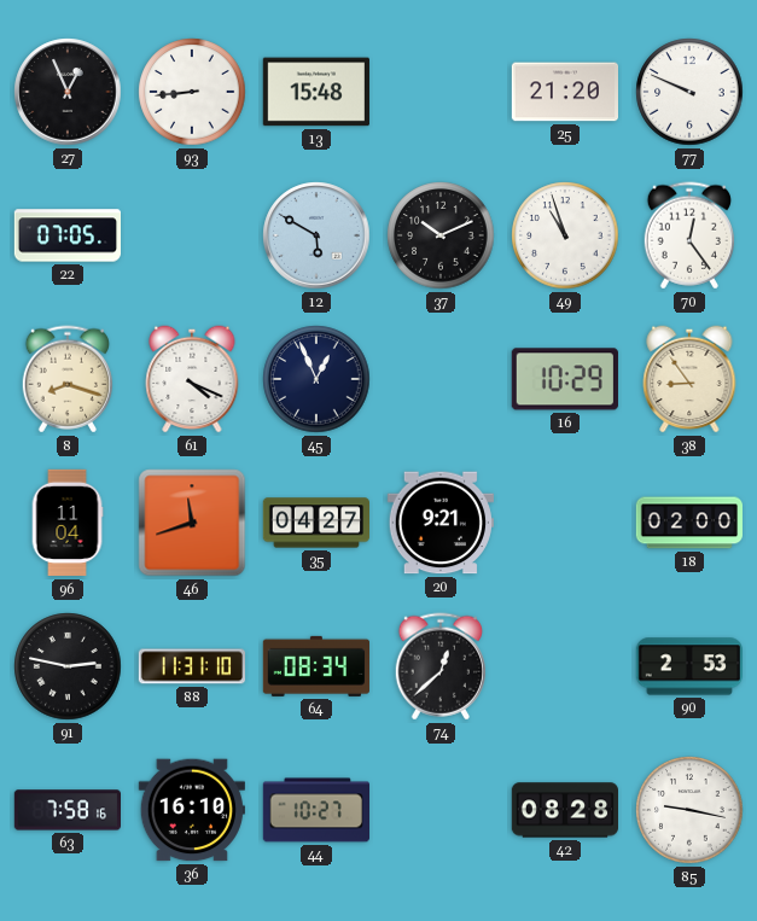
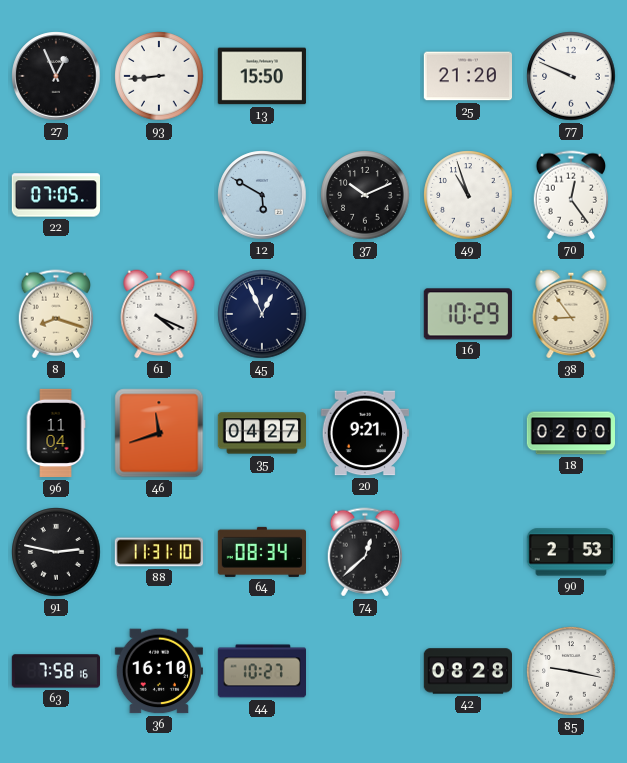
13: 15:48 -> 15:50
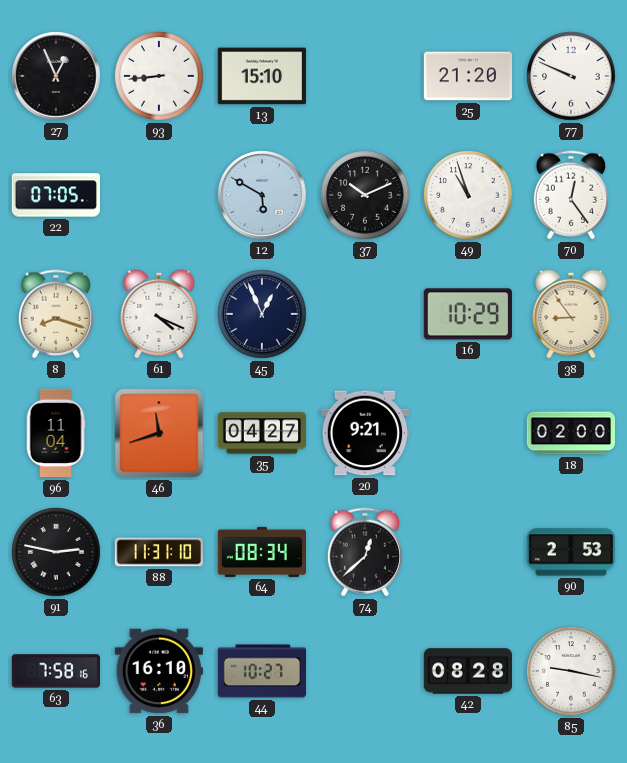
13: 15:50 -> 15:10
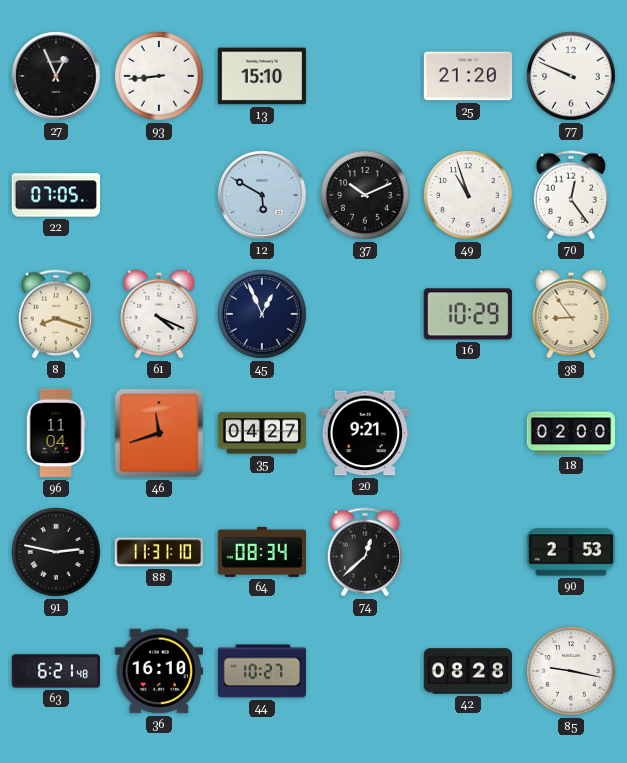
63: 7:58 -> 6:21
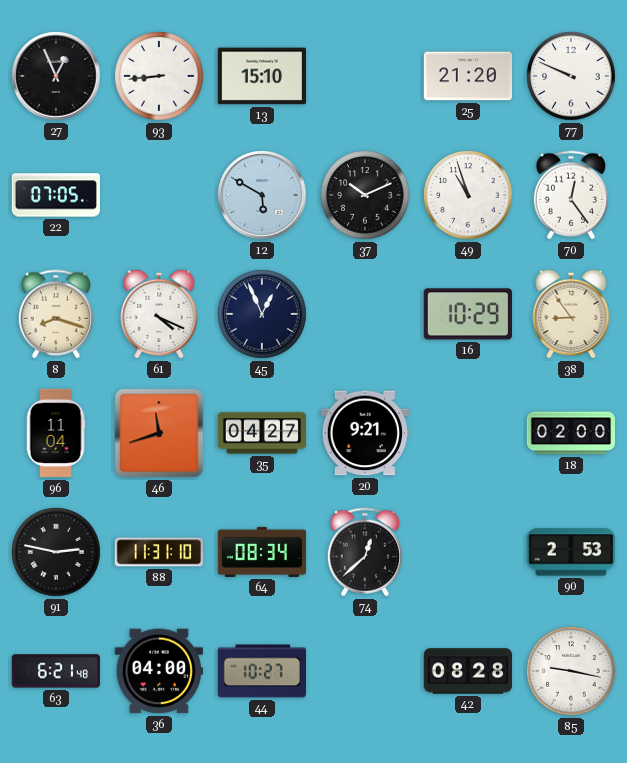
36: 16:10 -> 04:00
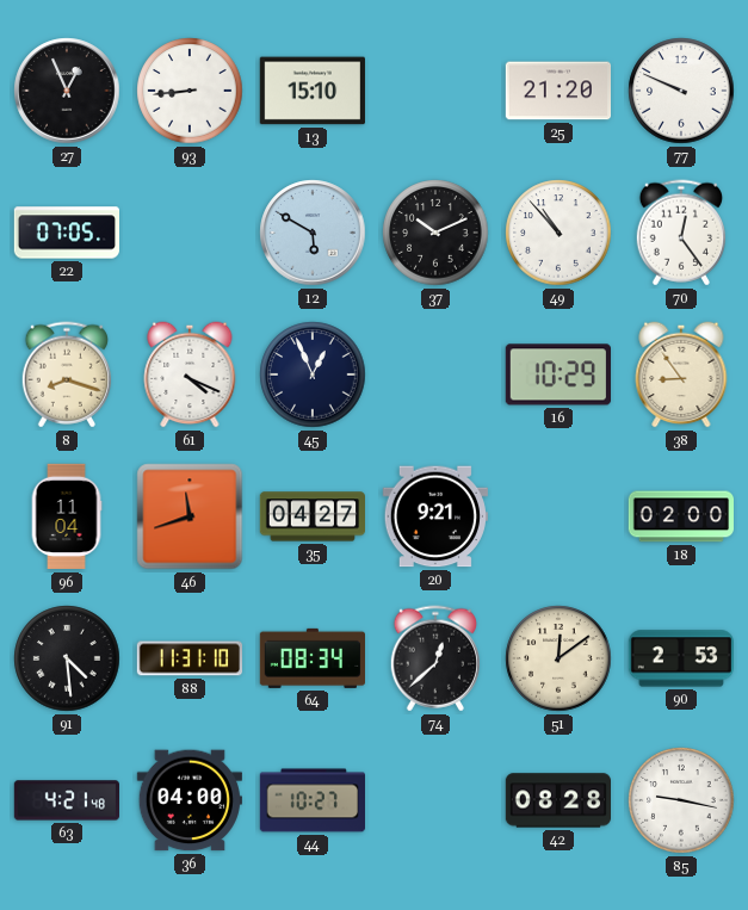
49: 10:57 -> 10:53
91: 2:47 -> 4:29
51: none -> 12:09
63: 6:21 -> 4:21
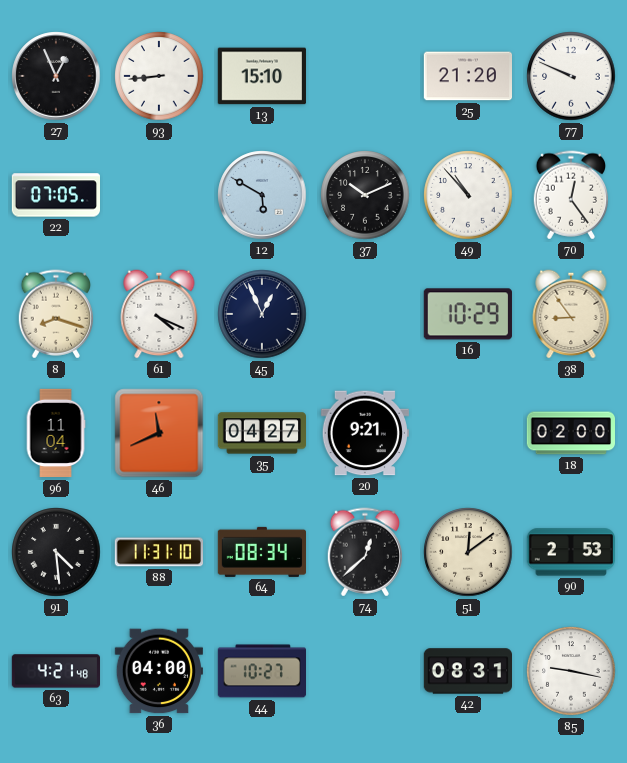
46: 11:42 -> 11:41
42: 08:28 -> 08:31
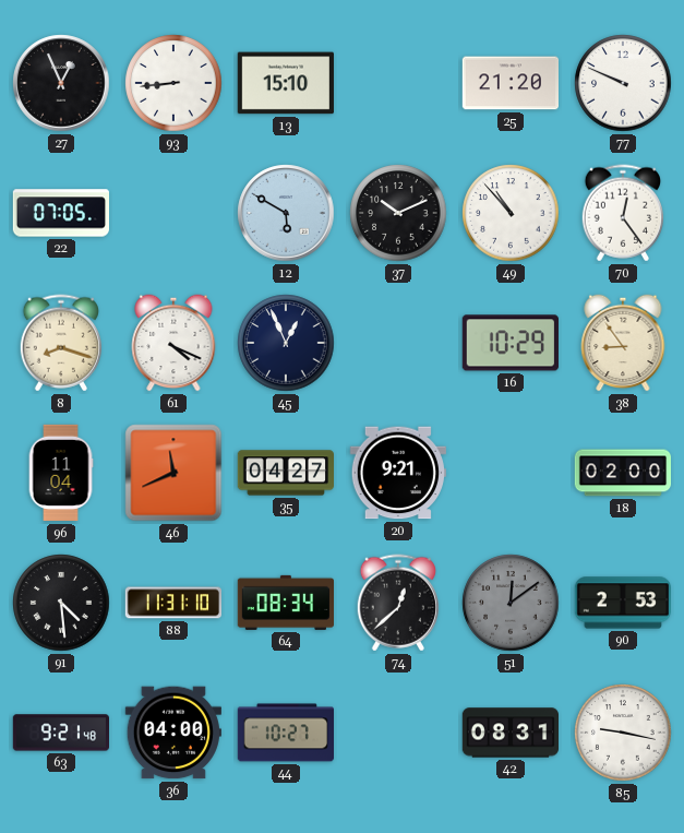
51 dial: cream -> grey
63: 4:21 -> 9:21
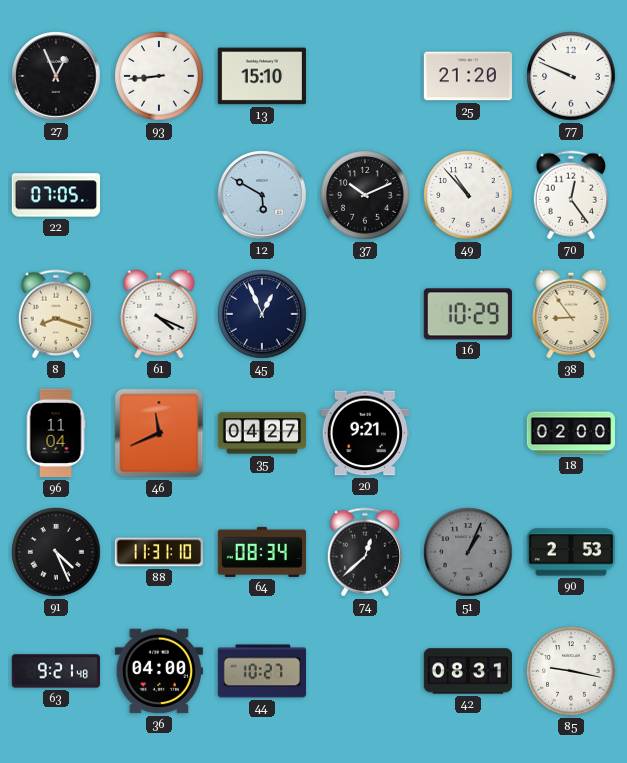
91: 4:29 -> 4:26
51: 12:09 -> 1:04
